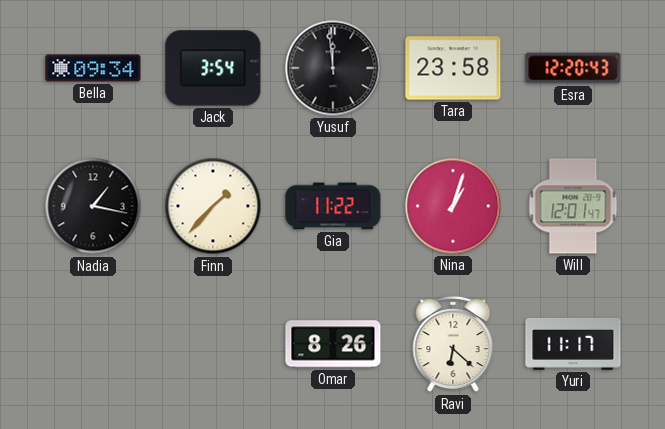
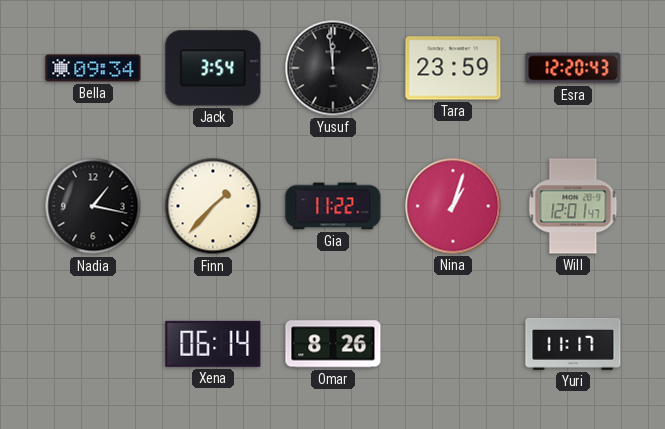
Tara: 23:58 -> 23:59
Xena: none -> 06:14
Ravi: 6:22 -> none
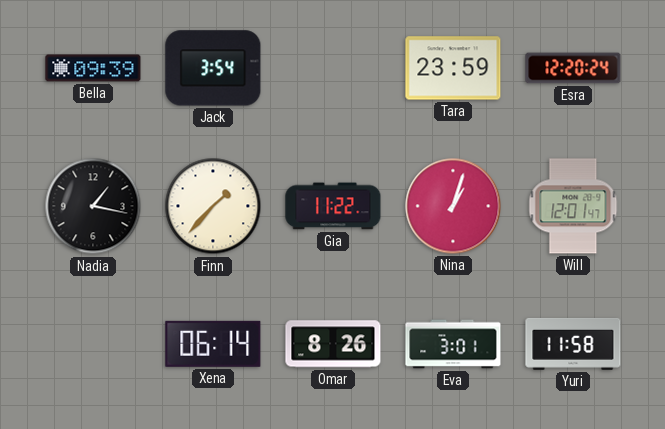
Bella: 09:34 -> 09:39
Yusuf: 11:59 -> none
Esra: 12:20:43 -> 12:20:24
Eva: none -> 3:01
Yuri: 11:17 -> 11:58
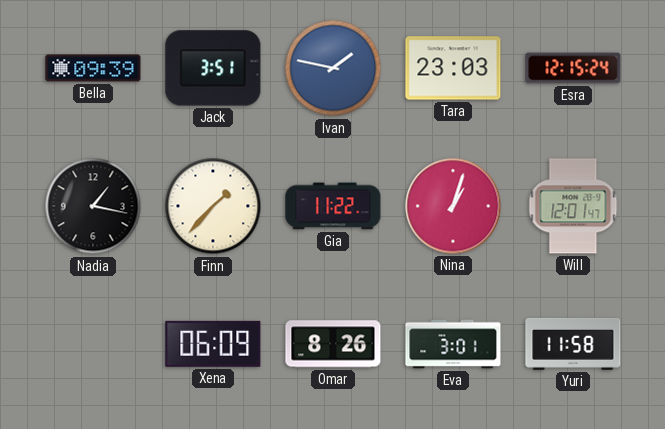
Jack: 3:54 -> 3:51
Ivan: none -> 1:47
Tara: 23:59 -> 23:03
Esra: 12:20 -> 12:15
Xena: 06:14 -> 06:09
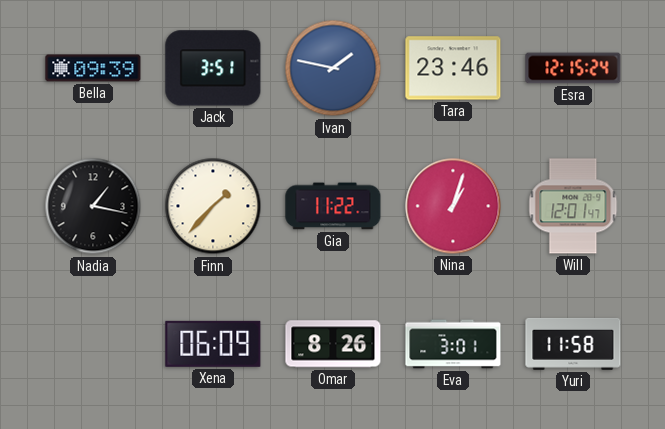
Tara: 23:03 -> 23:46
